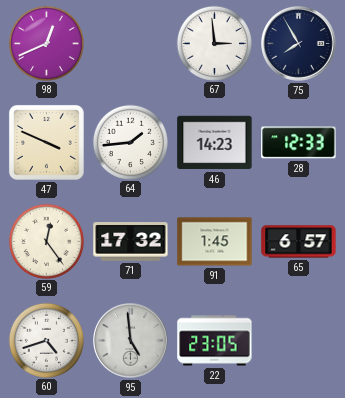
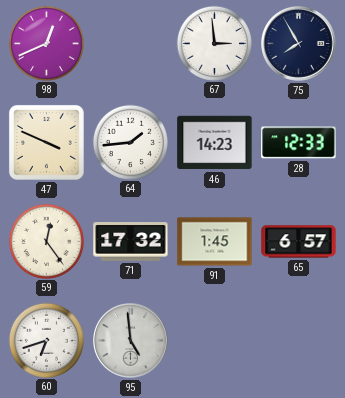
60: 4:42 -> 6:42
22: 23:05 -> none
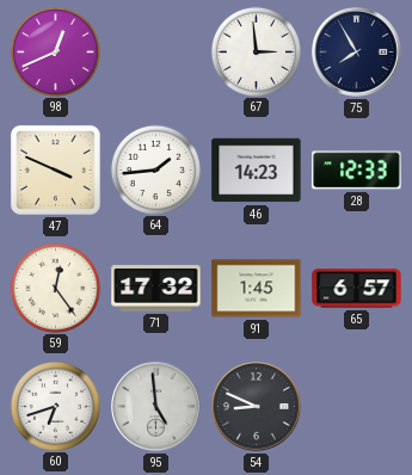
54: none -> 8:49
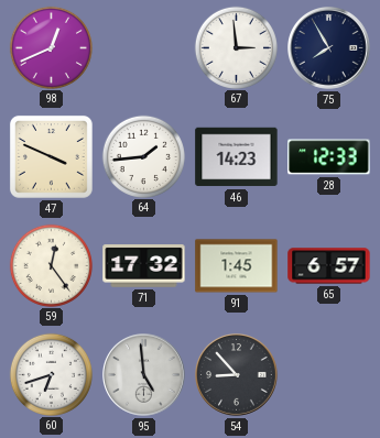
54: 8:49 -> 8:53
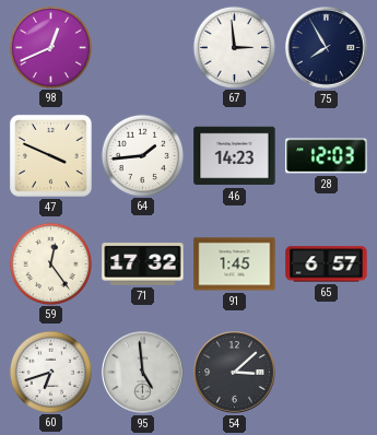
28: 12:33 -> 12:03
54: 8:53 -> 3:08
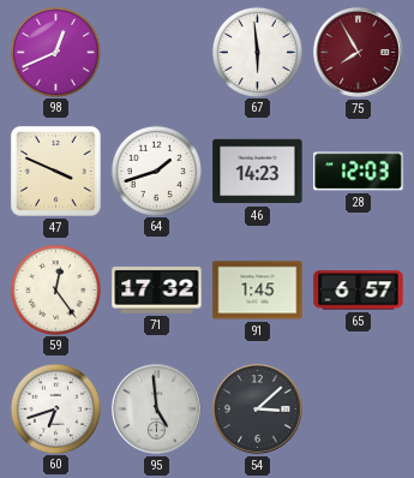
67: 2:59 -> 5:59
75 dial: navy -> burgundy
64: 1:44 -> 1:42
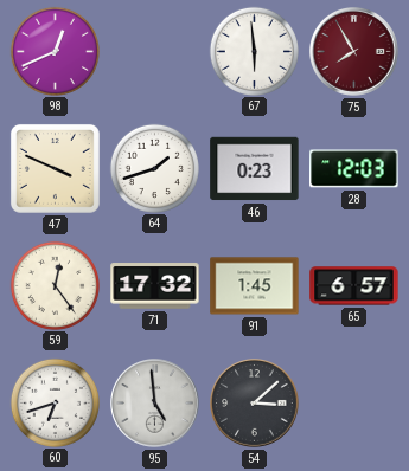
46: 14:23 -> 0:23
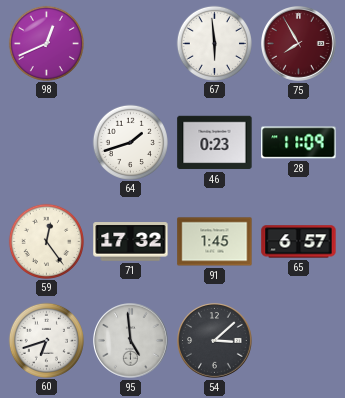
47: 3:49 -> none
28: 12:03 -> 11:09
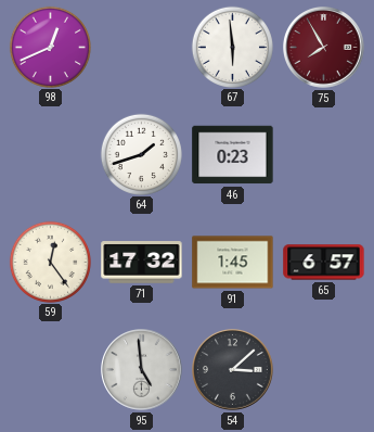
28: 11:09 -> none
60: 6:42 -> none
